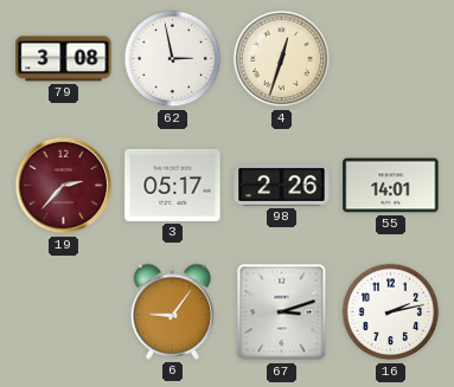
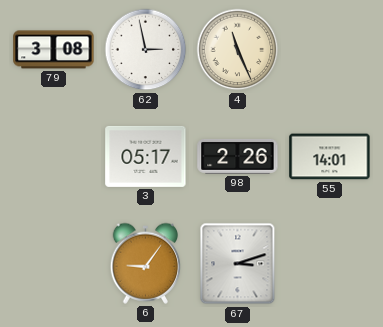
4: 12:33 -> 11:26
19: 2:37 -> none
16: 2:13 -> none
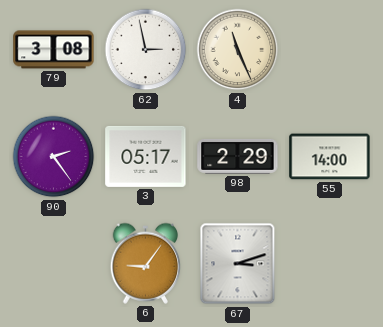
90: none -> 2:24
98: 2:26 -> 2:29
55: 14:01 -> 14:00
